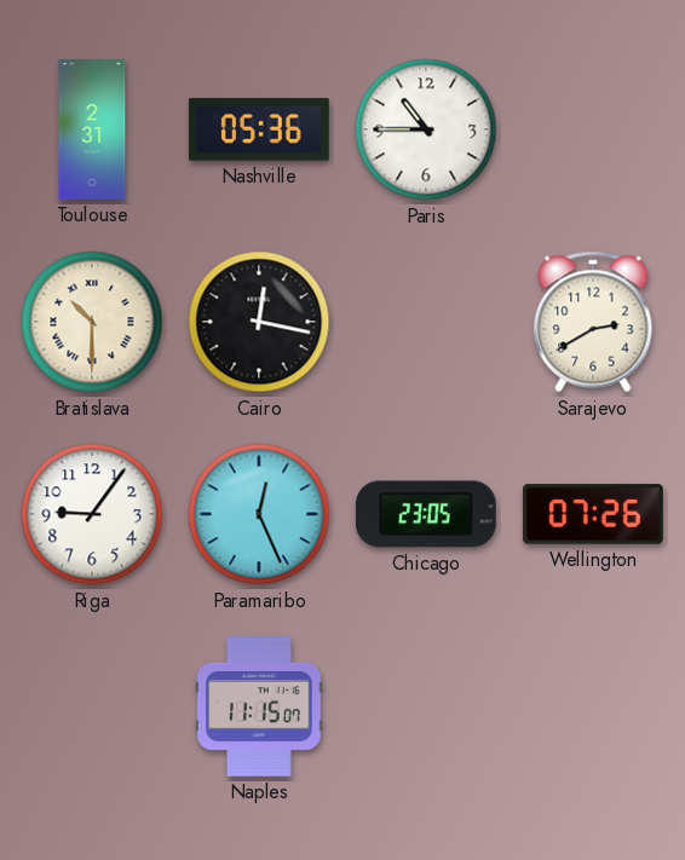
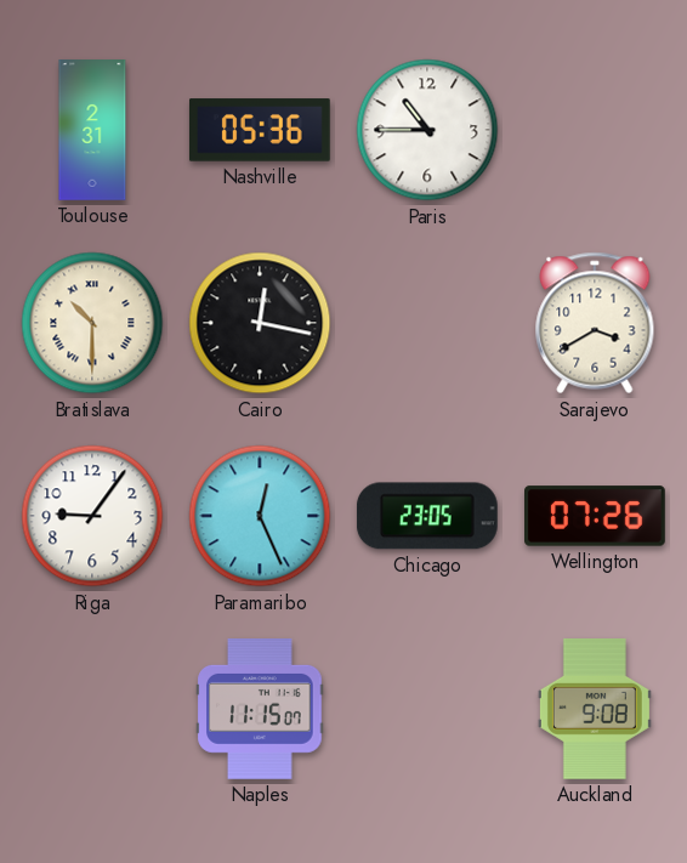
Sarajevo: 2:40 -> 3:40
Auckland: none -> 9:08
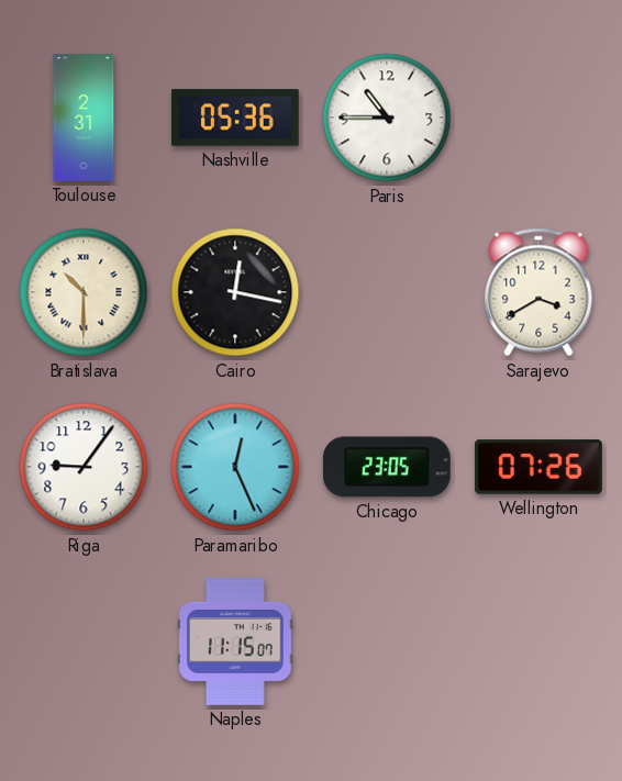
Auckland: 9:08 -> none
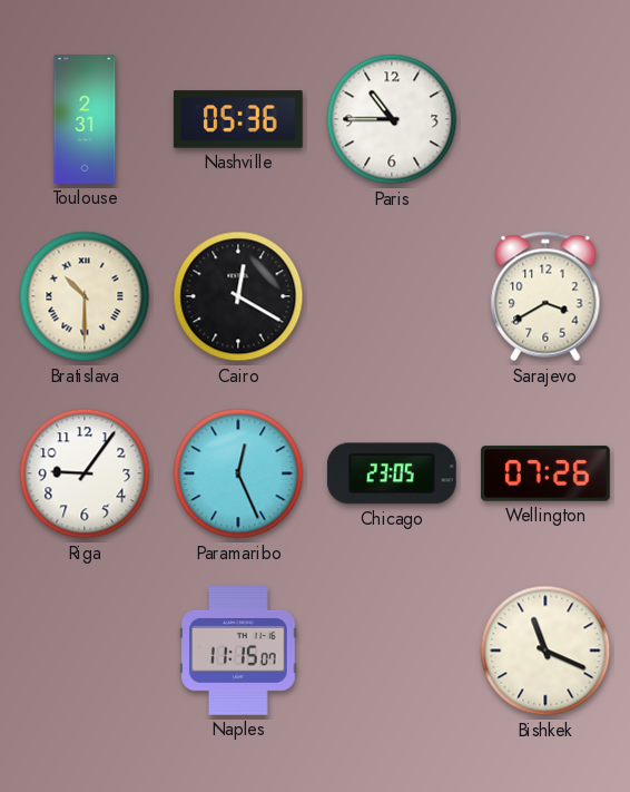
Cairo: 12:17 -> 12:20
Bishkek: none -> 11:19
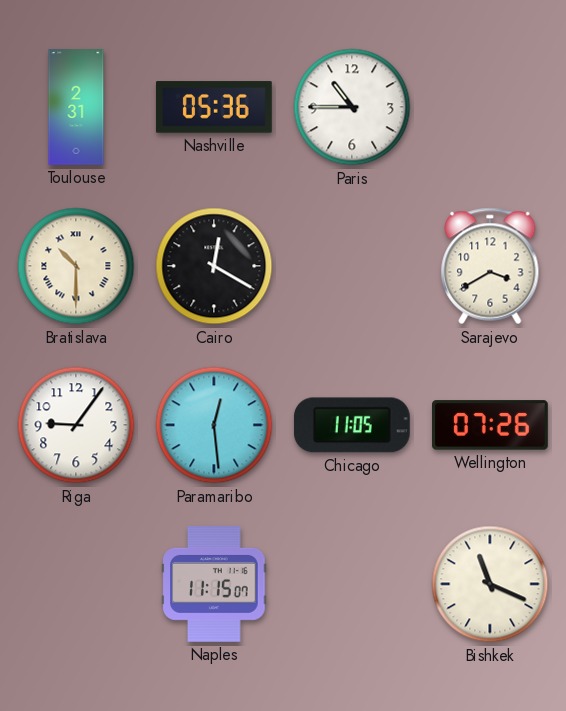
Paramaribo: 12:26 -> 12:29
Chicago: 23:05 -> 11:05
